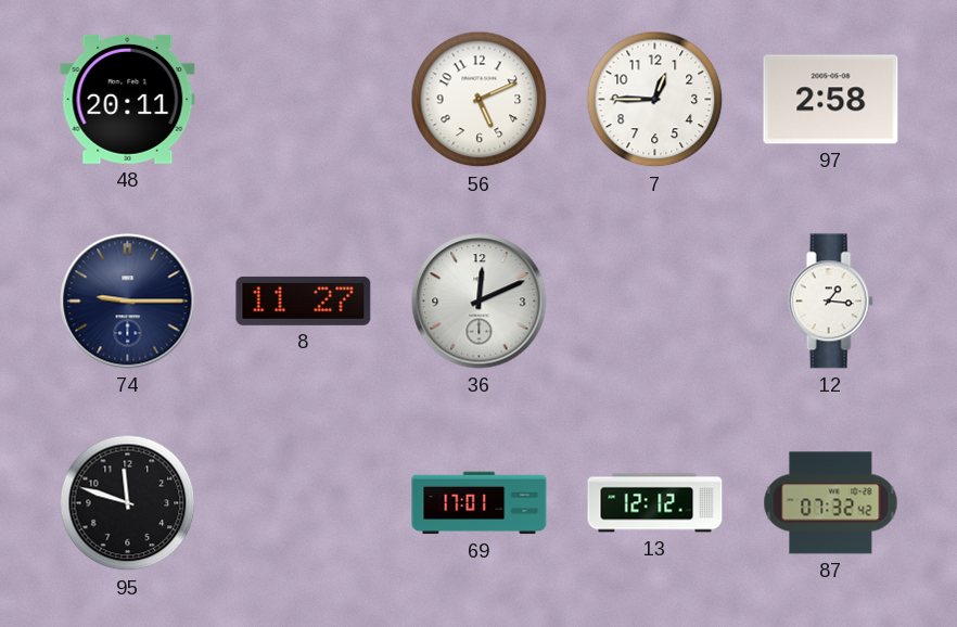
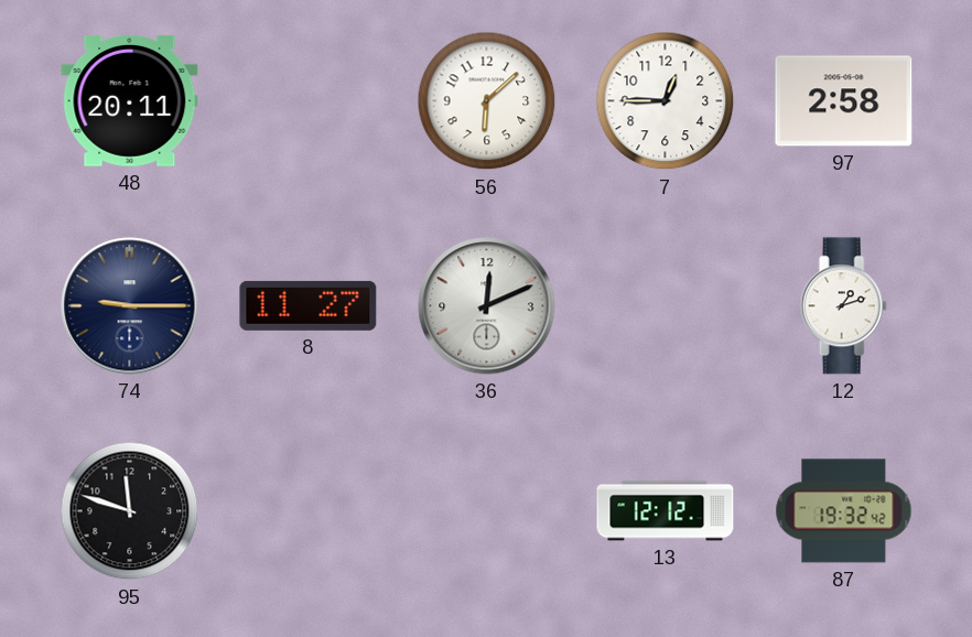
56: 5:11 -> 6:08
12: 1:16 -> 1:12
69: 17:01 -> none
87: 07:32 -> 19:32
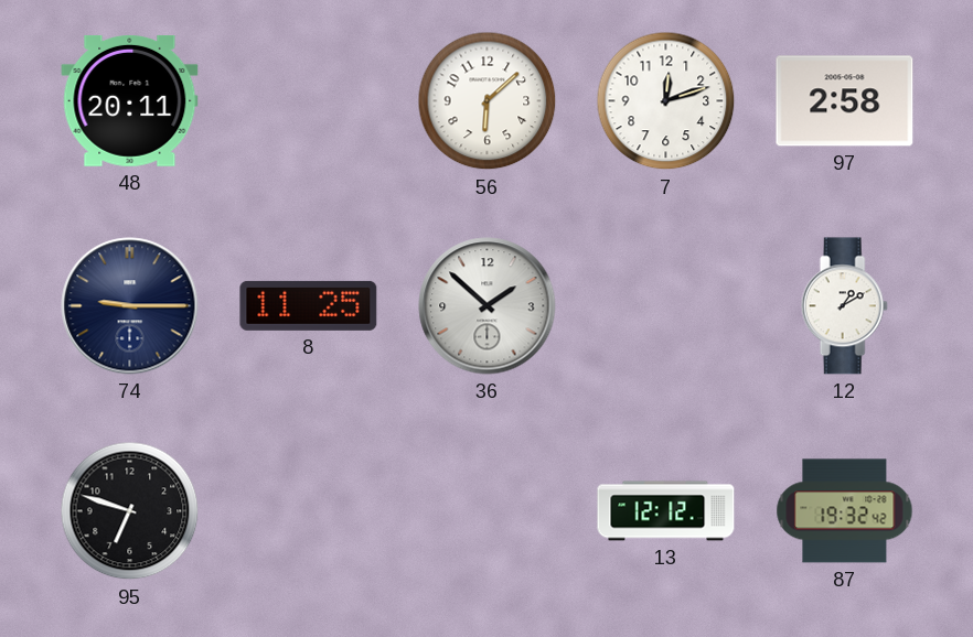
7: 12:45 -> 12:12
8: 11:27 -> 11:25
36: 12:11 -> 1:52
12: 1:12 -> 1:10
95: 11:48 -> 6:48
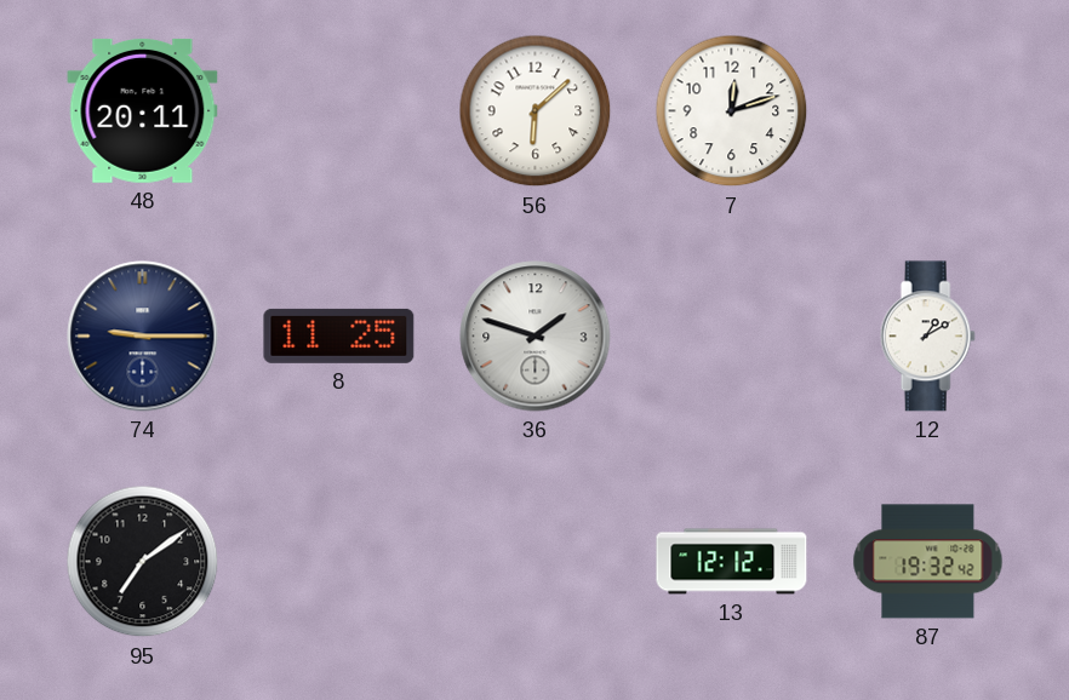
97: 2:58 -> none
36: 1:52 -> 1:48
95: 6:48 -> 7:09
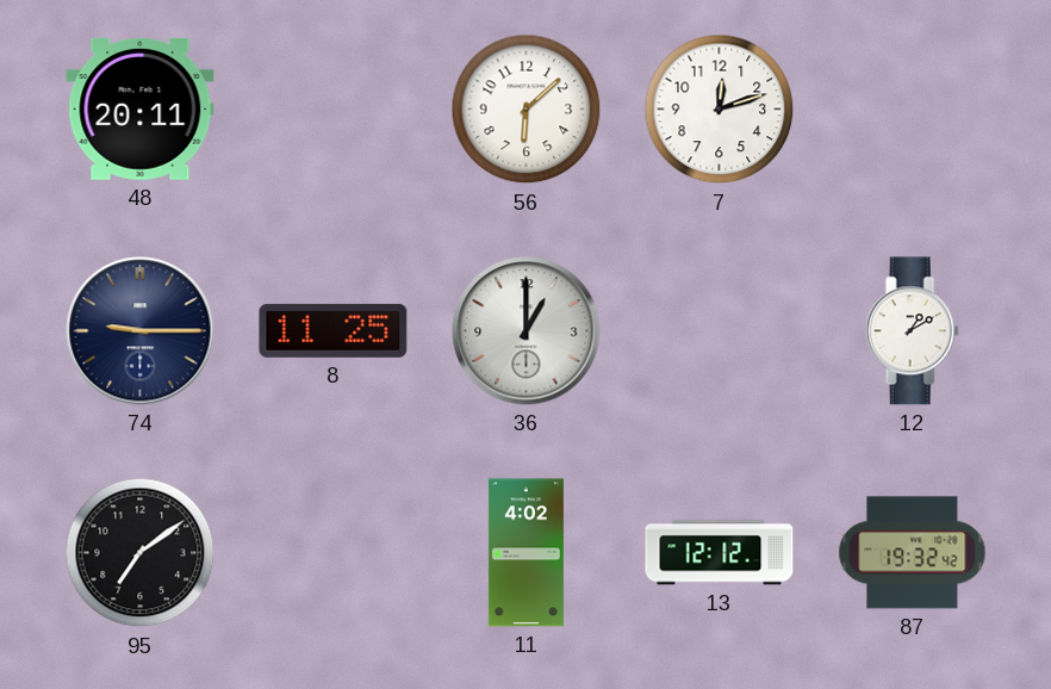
36: 1:48 -> 1:00
11: none -> 4:02
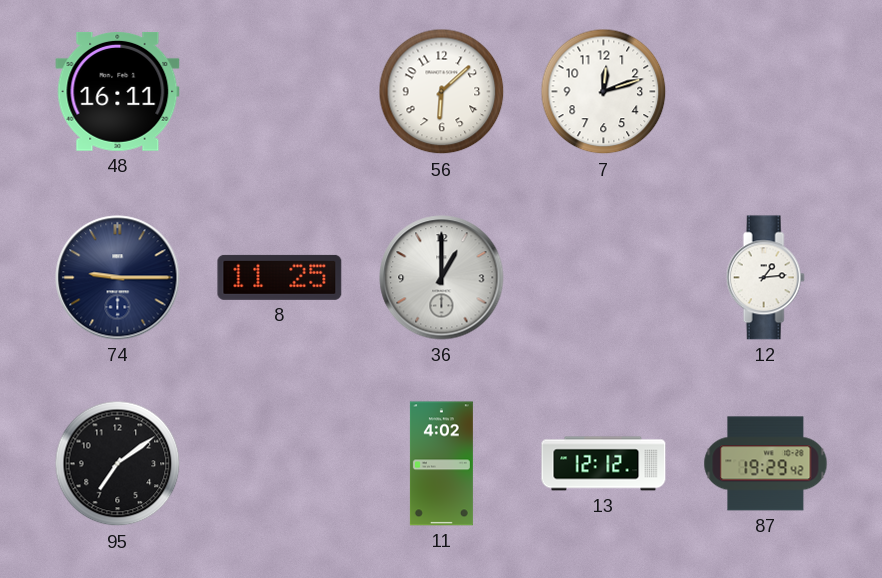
48: 20:11 -> 16:11
12: 1:10 -> 1:14
87: 19:32 -> 19:29
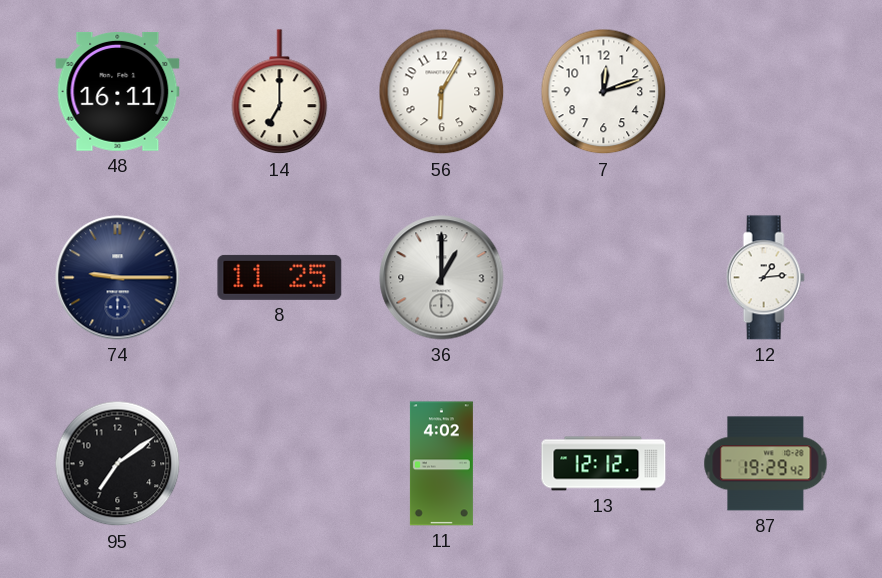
14: none -> 7:00
56: 6:08 -> 6:05
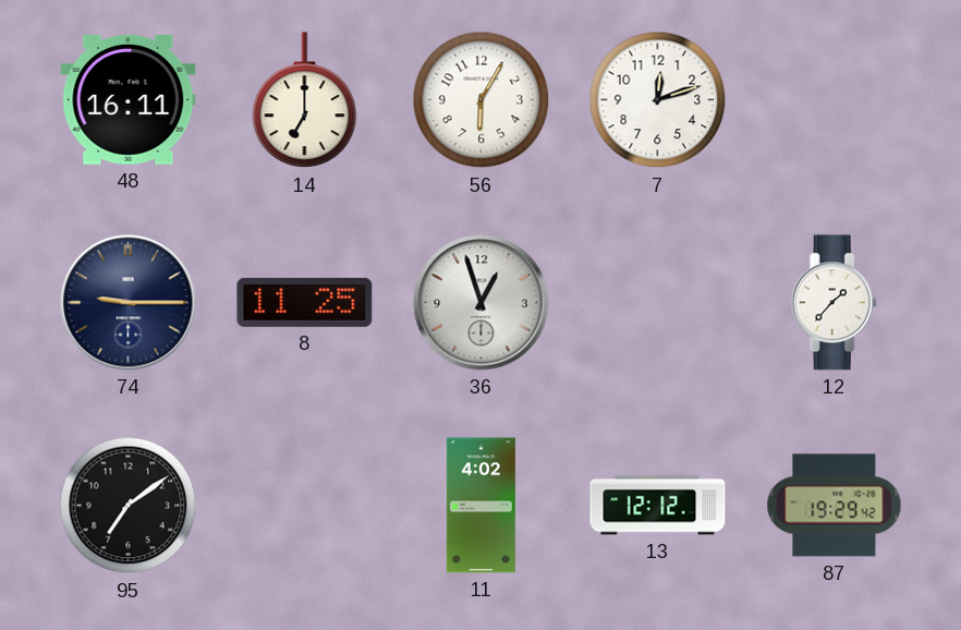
36: 1:00 -> 12:57
12: 1:14 -> 1:37
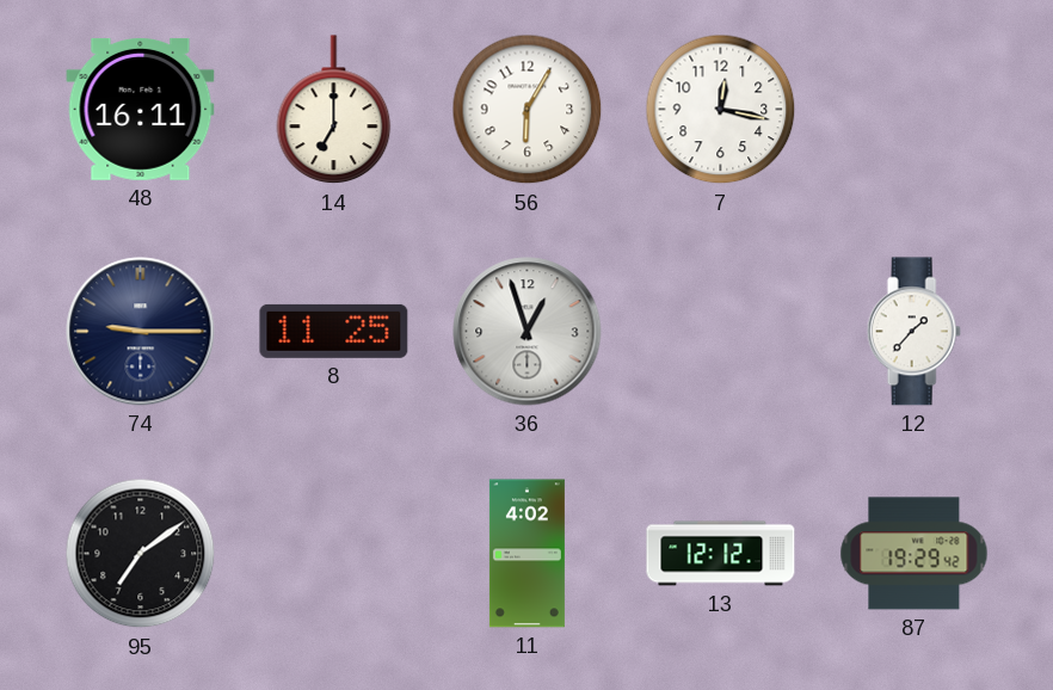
7: 12:12 -> 12:17
